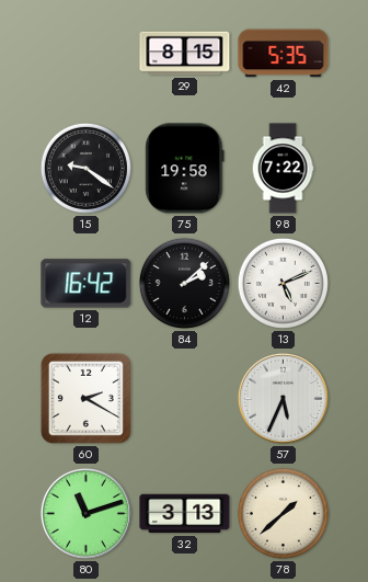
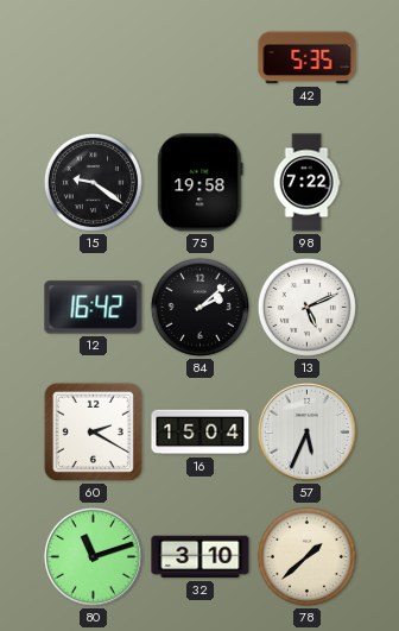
29: 8:15 -> none
16: none -> 15:04
32: 3:13 -> 3:10
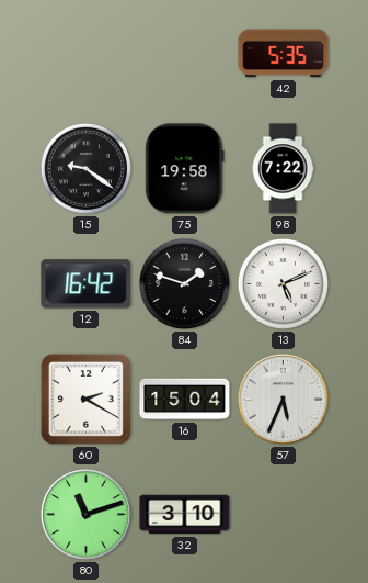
84: 2:08 -> 1:48
78: 1:38 -> none
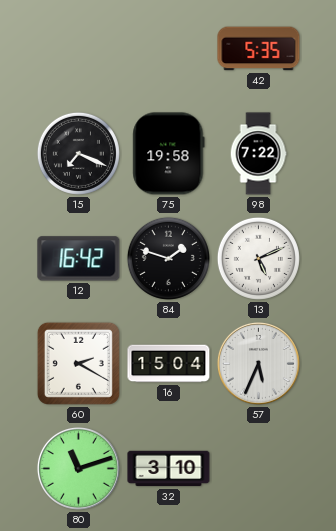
15: 9:21 -> 7:19
